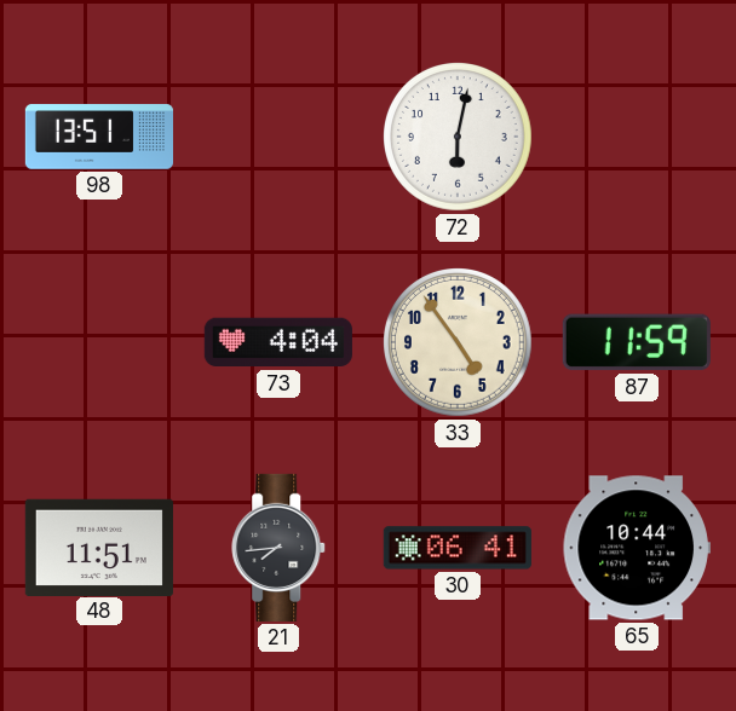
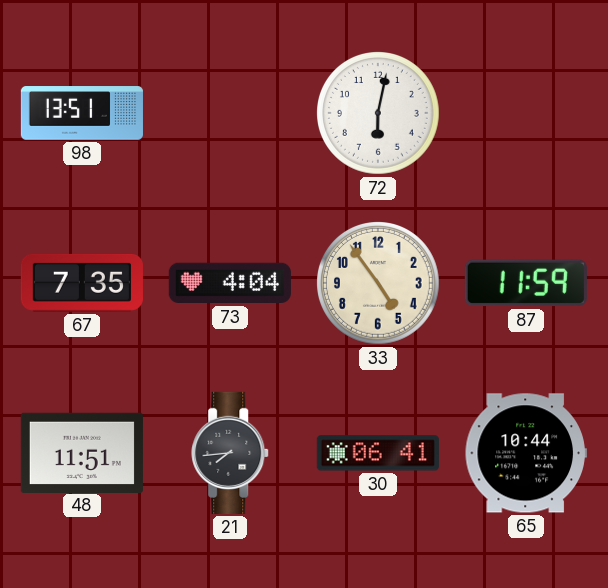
67: none -> 7:35
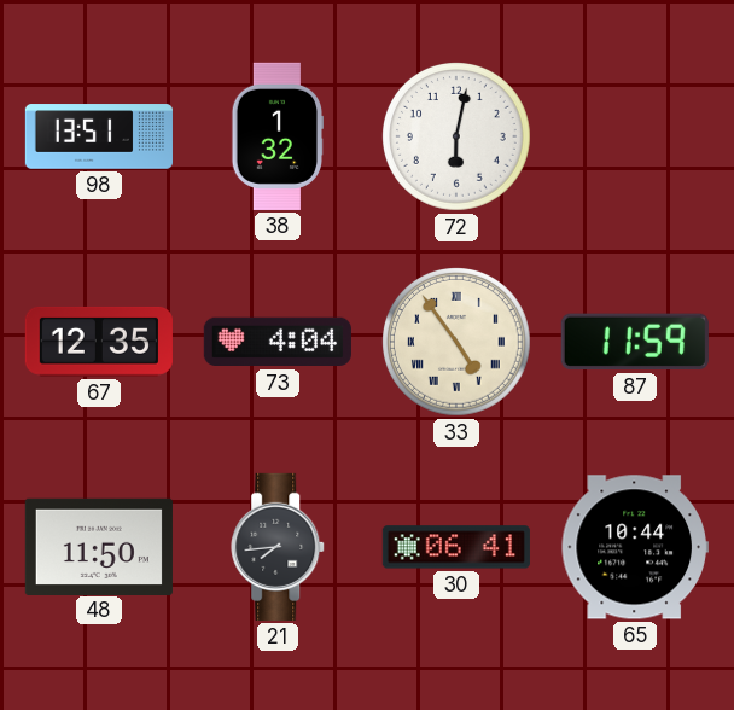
38: none -> 1:32
67: 7:35 -> 12:35
33 numerals: Arabic -> Roman
48: 11:51 -> 11:50
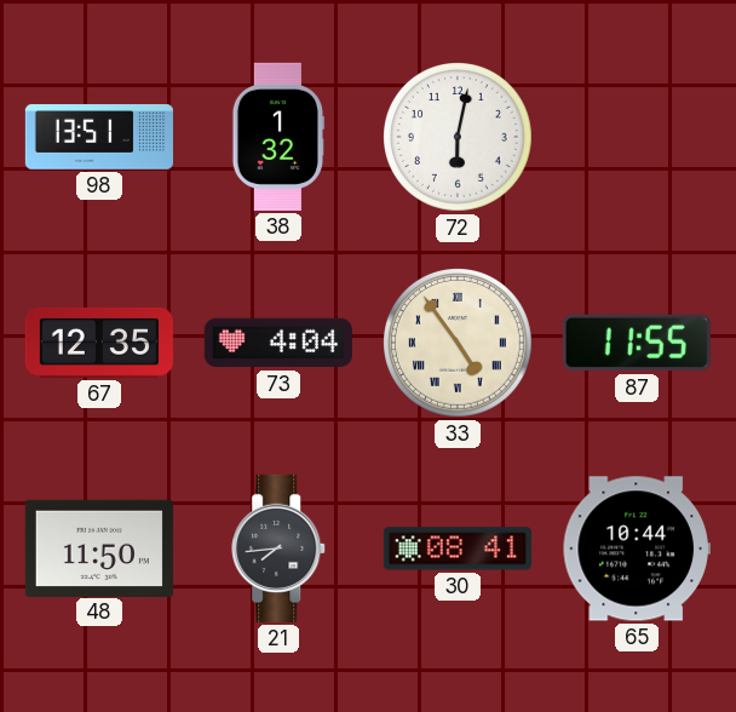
87: 11:59 -> 11:55
30: 06:41 -> 08:41
